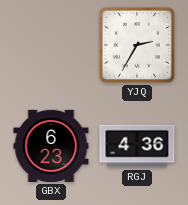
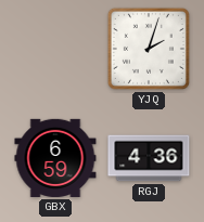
YJQ: 2:35 -> 2:03
GBX: 6:23 -> 6:59
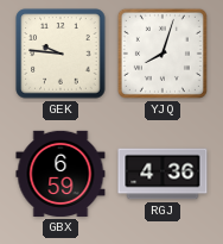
GEK: none -> 9:46
YJQ: 2:03 -> 8:03
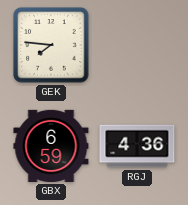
GEK: 9:46 -> 7:46
YJQ: 8:03 -> none
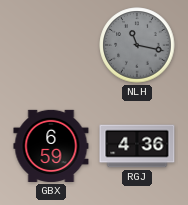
GEK: 7:46 -> none
NLH: none -> 11:17
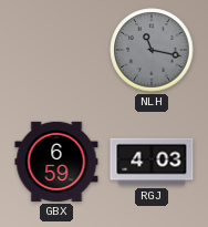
RGJ: 4:36 -> 4:03
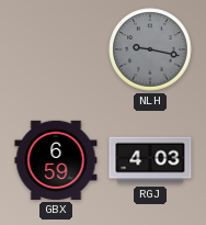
NLH: 11:17 -> 9:17
